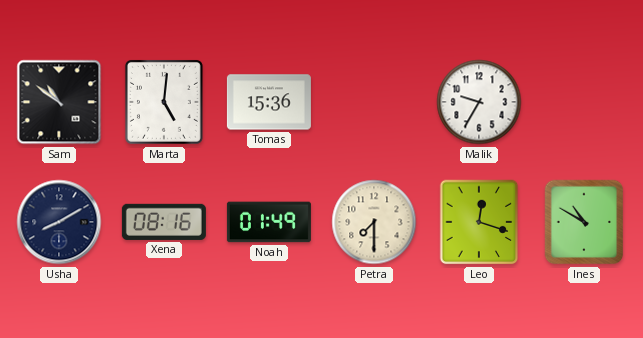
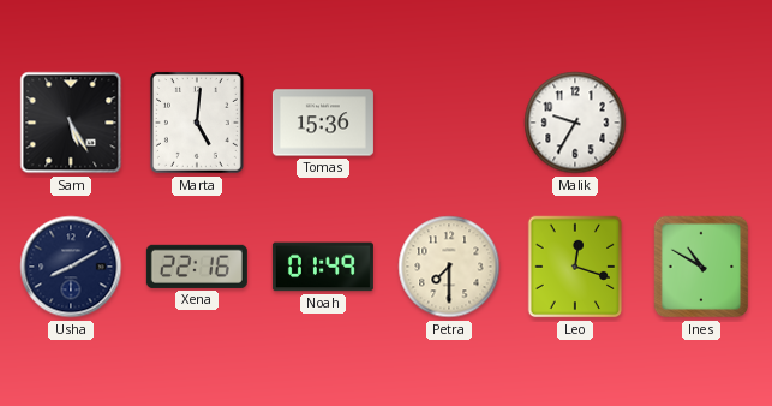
Sam: 10:51 -> 5:25
Xena: 08:16 -> 22:16
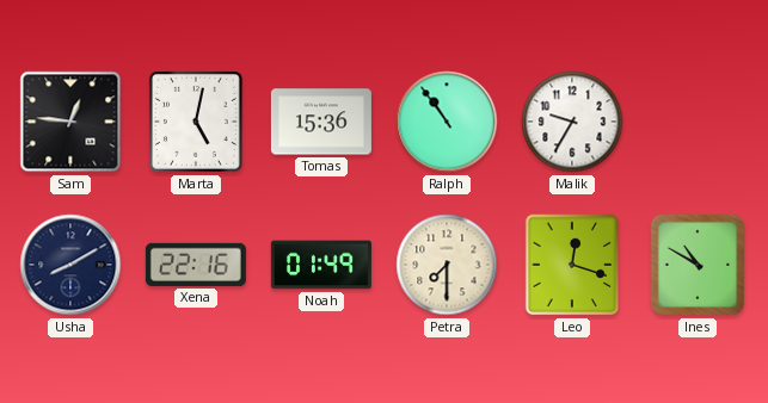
Sam: 5:25 -> 12:46
Marta: 5:01 -> 5:02
Ralph: none -> 10:54
